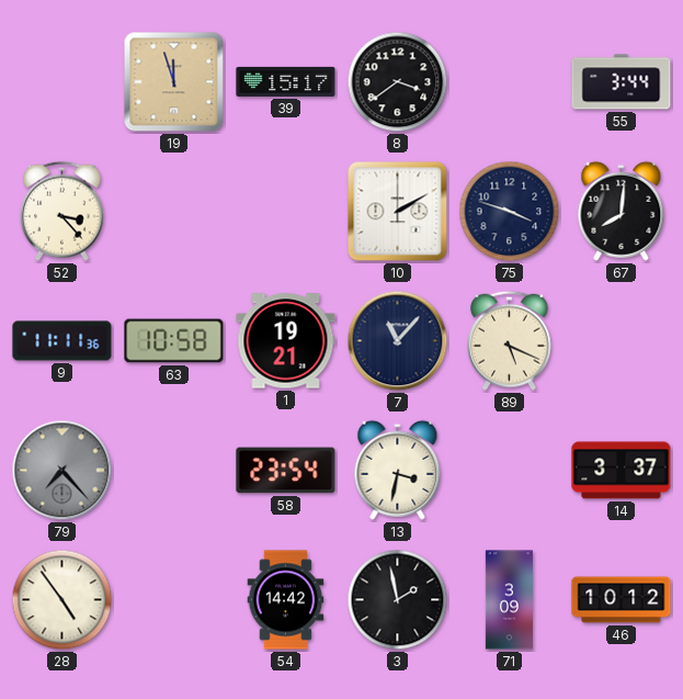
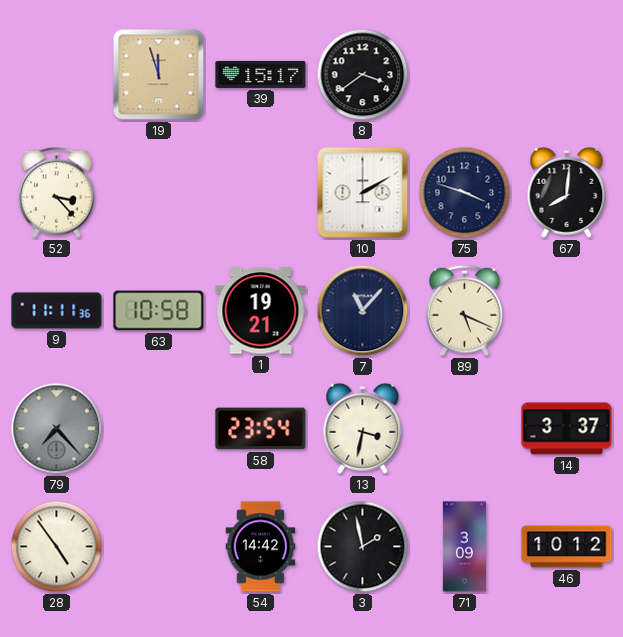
55: 3:44 -> none
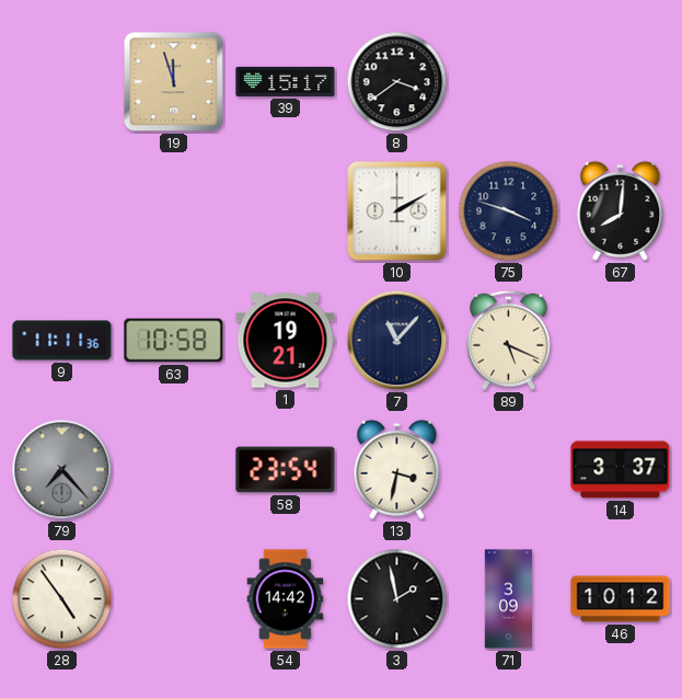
52: 3:23 -> none
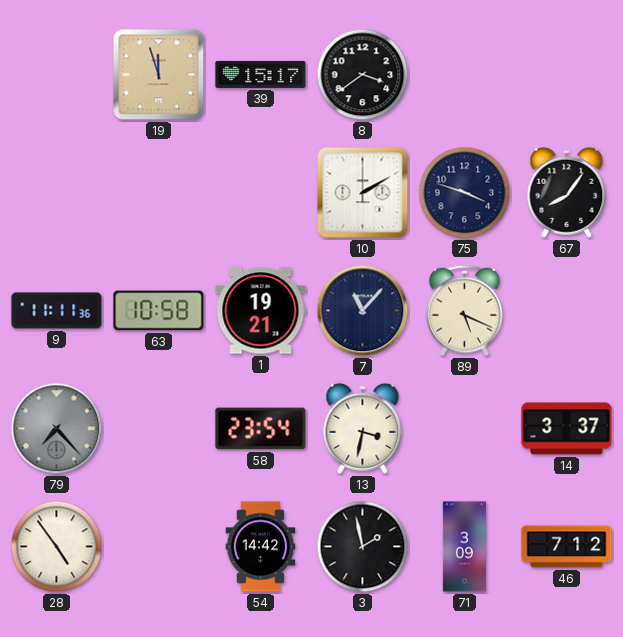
67: 8:01 -> 8:06
46: 10:12 -> 7:12
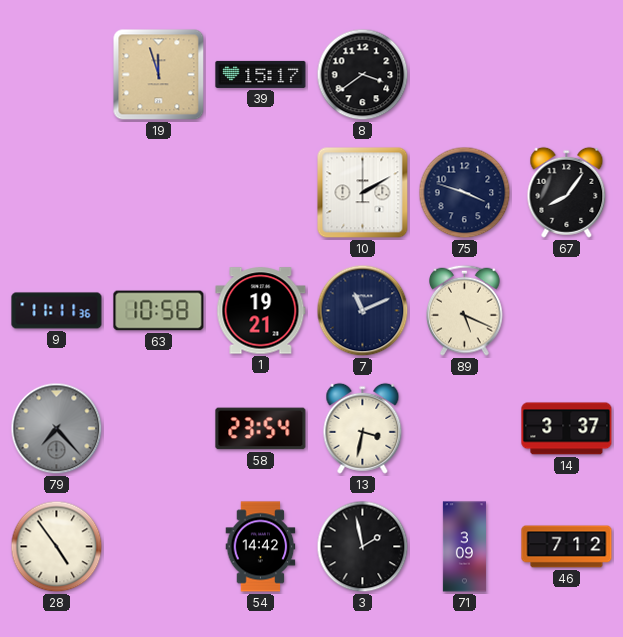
7: 11:07 -> 11:11
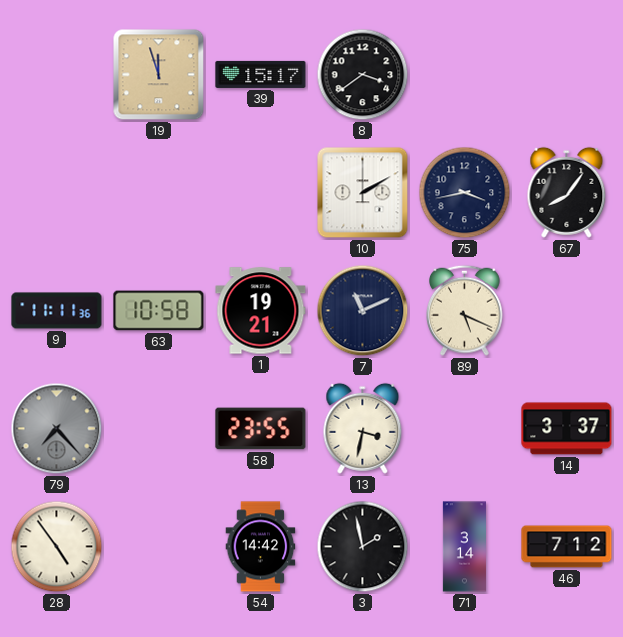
75: 3:48 -> 3:43
58: 23:54 -> 23:55
71: 3:09 -> 3:14
